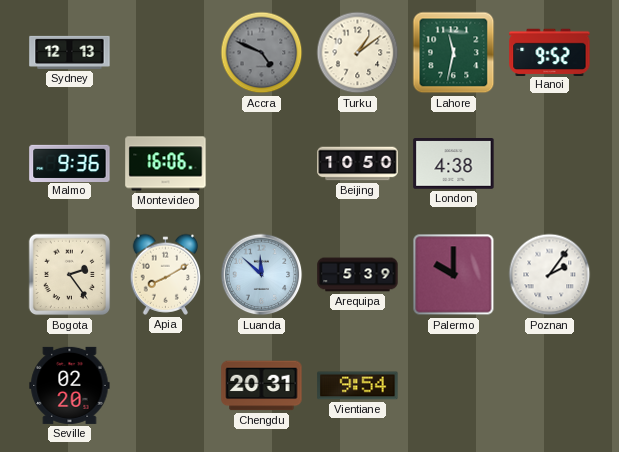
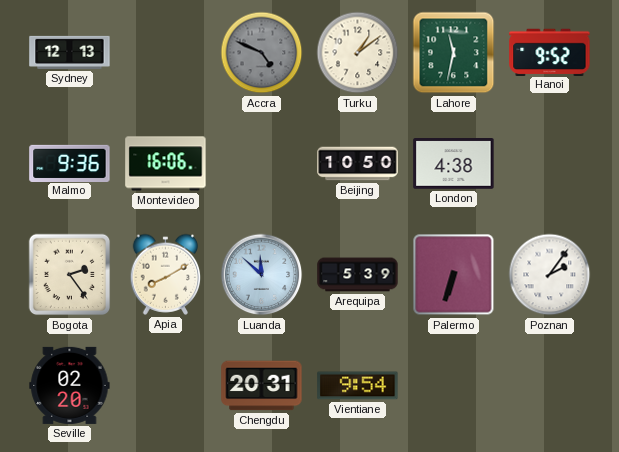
Palermo: 10:00 -> 6:33
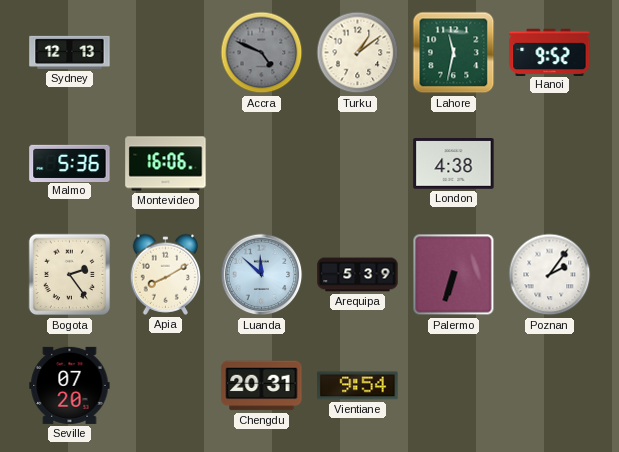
Malmo: 9:36 -> 5:36
Beijing: 10:50 -> none
Seville: 02:20 -> 07:20
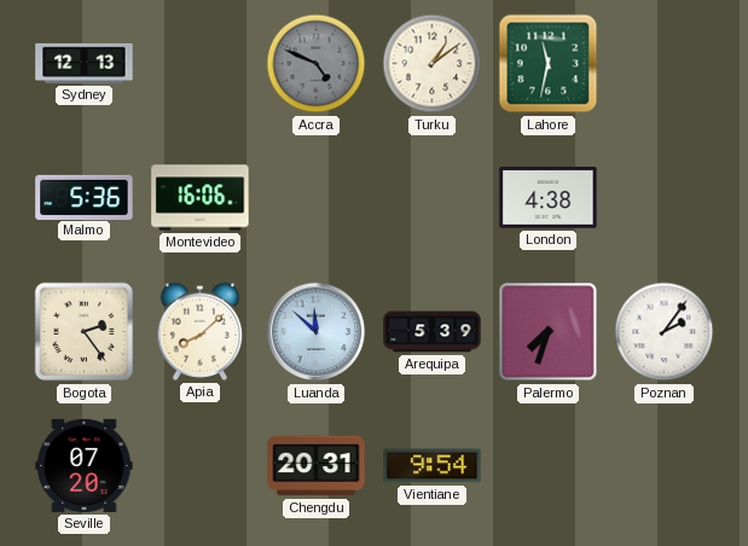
Hanoi: 9:52 -> none
Apia: 8:10 -> 8:08
Palermo: 6:33 -> 7:33
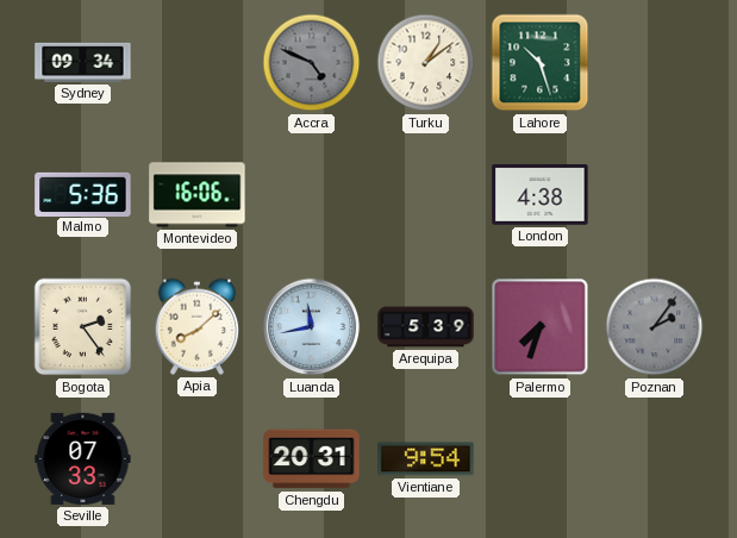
Sydney: 12:13 -> 09:34
Lahore: 11:32 -> 10:27
Luanda: 11:52 -> 11:43
Poznan dial: white -> grey
Seville: 07:20 -> 07:33
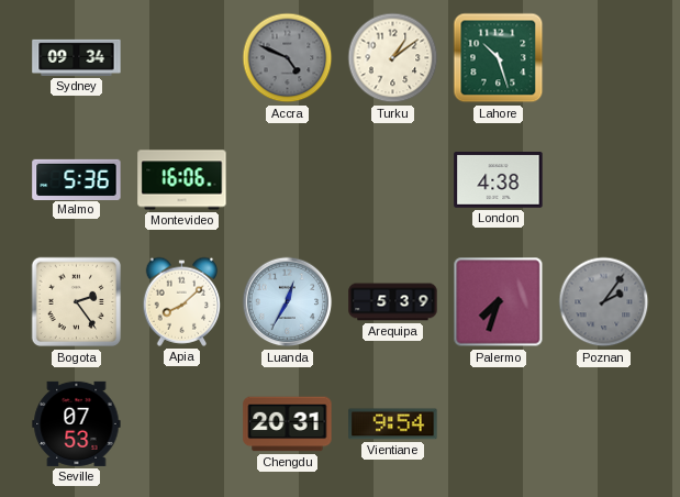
Luanda: 11:43 -> 12:35
Seville: 07:33 -> 07:53
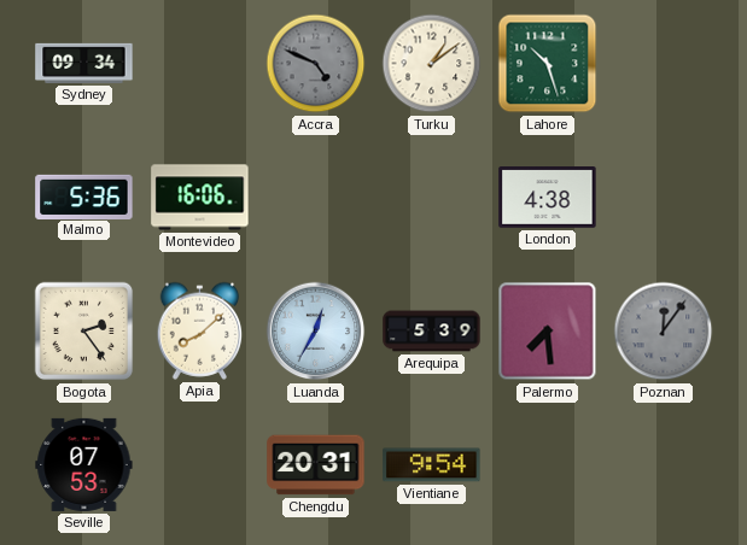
Palermo: 7:33 -> 7:29
Poznan: 2:06 -> 12:06
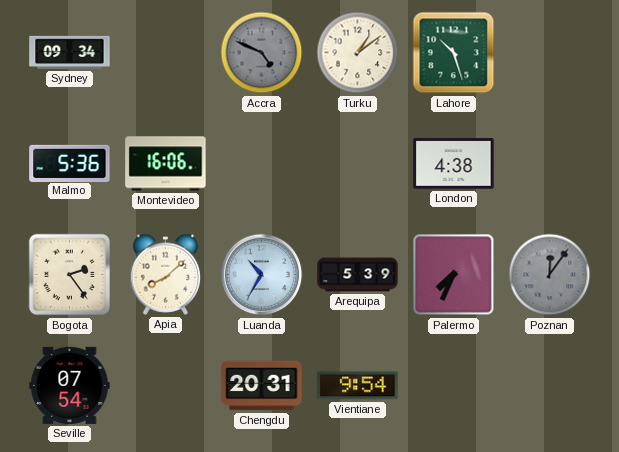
Luanda: 12:35 -> 10:35
Palermo: 7:29 -> 7:34
Seville: 07:53 -> 07:54
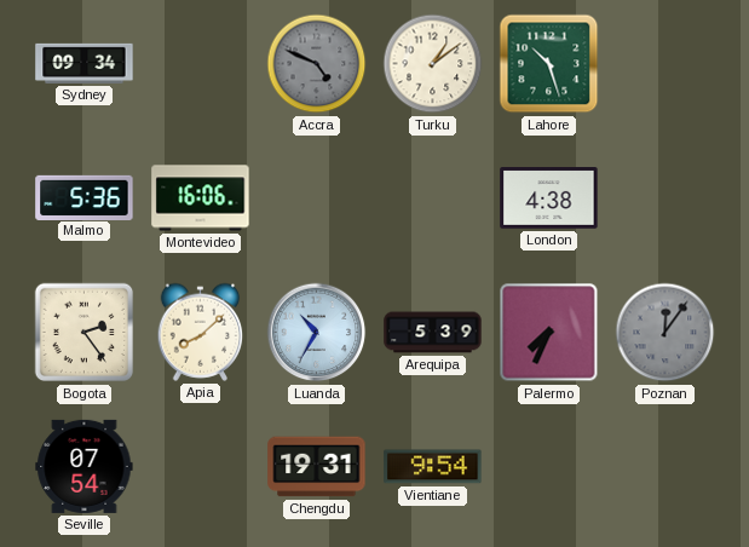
Chengdu: 20:31 -> 19:31
